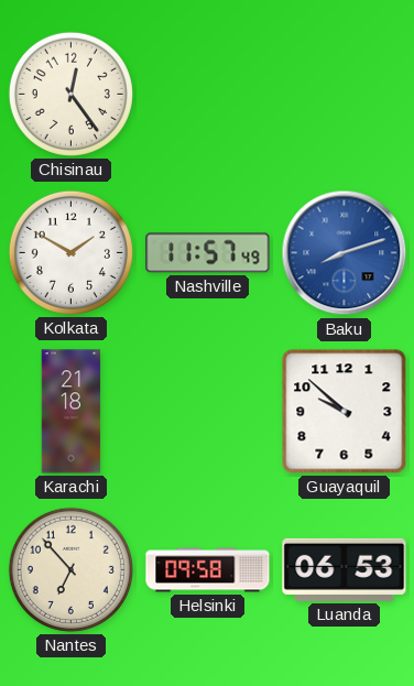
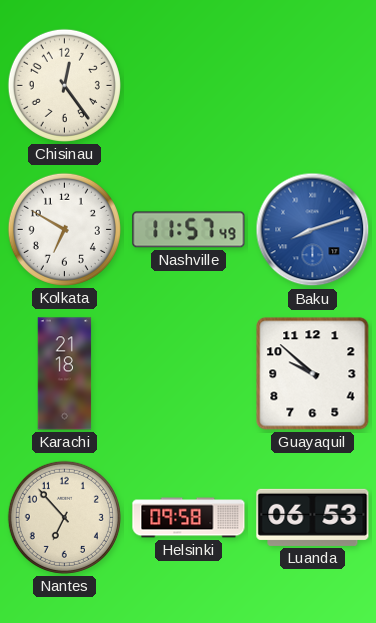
Kolkata: 1:50 -> 6:50
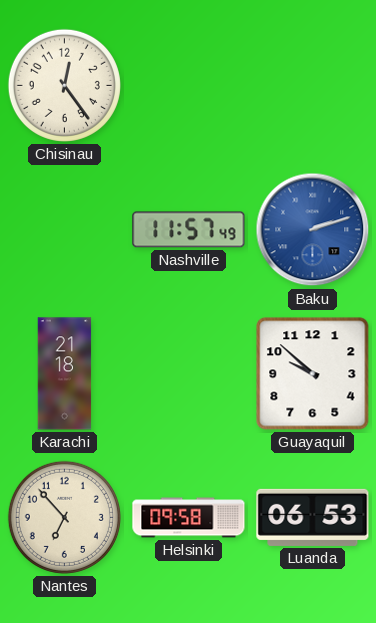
Kolkata: 6:50 -> none
Baku: 8:12 -> 2:12
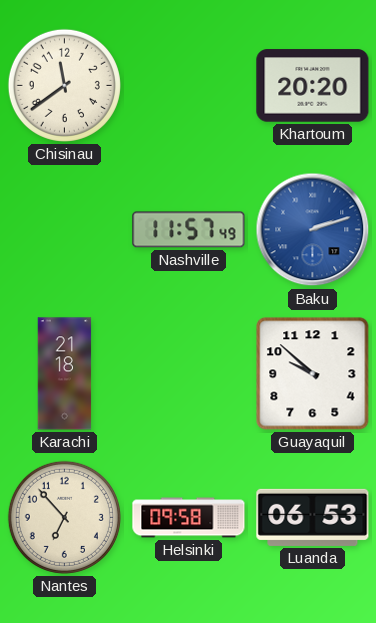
Chisinau: 12:24 -> 11:39
Khartoum: none -> 20:20
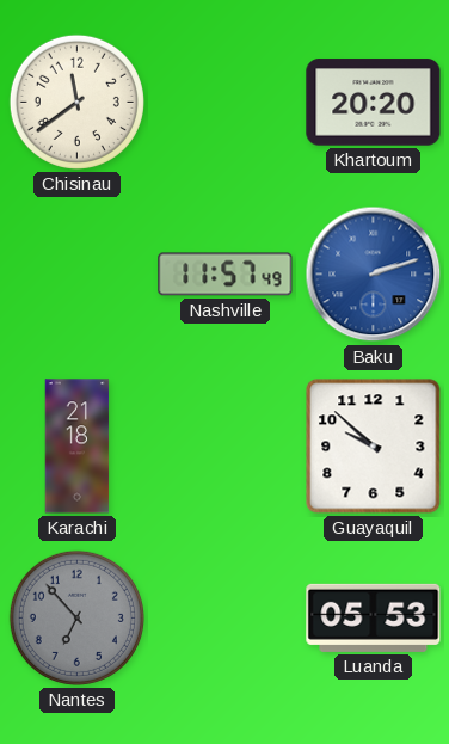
Nantes dial: cream -> grey
Helsinki: 09:58 -> none
Luanda: 06:53 -> 05:53
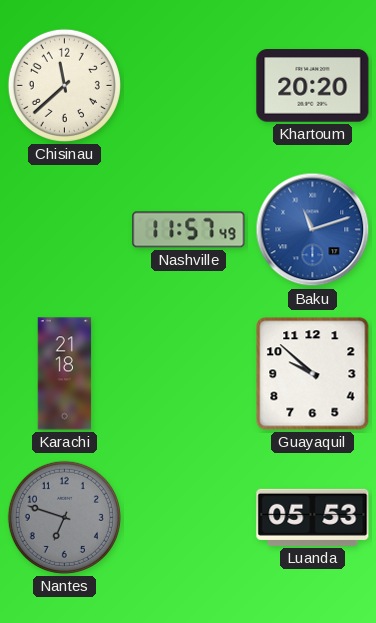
Chisinau: 11:39 -> 11:38
Baku: 2:12 -> 11:12
Nantes: 6:53 -> 6:48
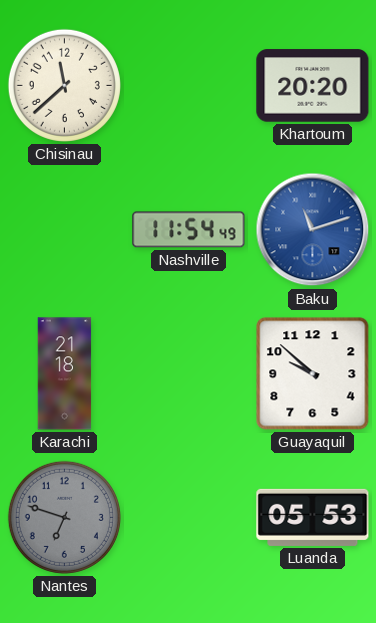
Nashville: 11:57 -> 11:54
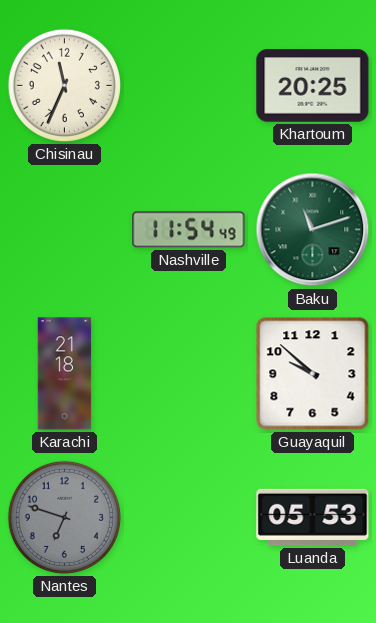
Chisinau: 11:38 -> 11:34
Khartoum: 20:20 -> 20:25
Baku dial: blue -> green
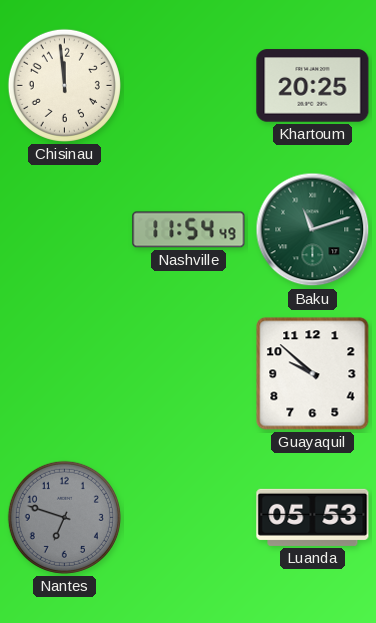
Chisinau: 11:34 -> 11:59
Karachi: 21:18 -> none
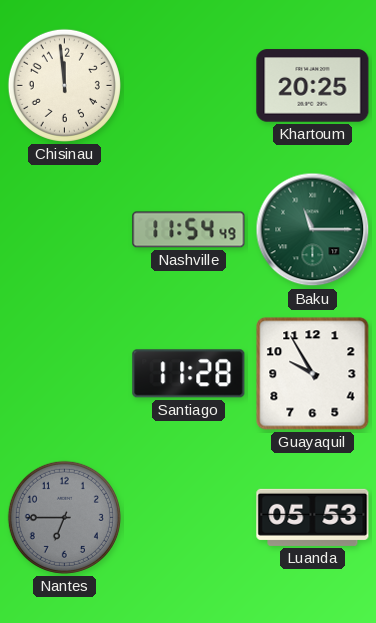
Baku: 11:12 -> 11:15
Santiago: none -> 11:28
Guayaquil: 9:52 -> 9:55
Nantes: 6:48 -> 6:45
